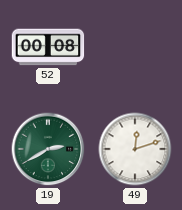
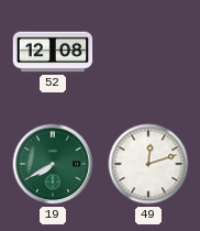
52: 00:08 -> 12:08
19: 2:40 -> 7:40
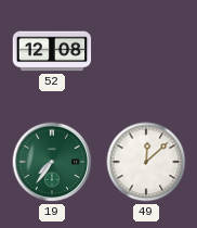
19: 7:40 -> 7:36
49: 12:12 -> 12:08
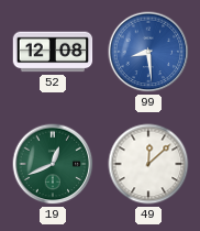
99: none -> 8:29
19: 7:36 -> 12:41
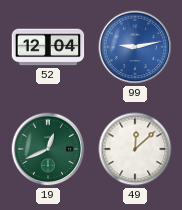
52: 12:08 -> 12:04
99: 8:29 -> 9:13
